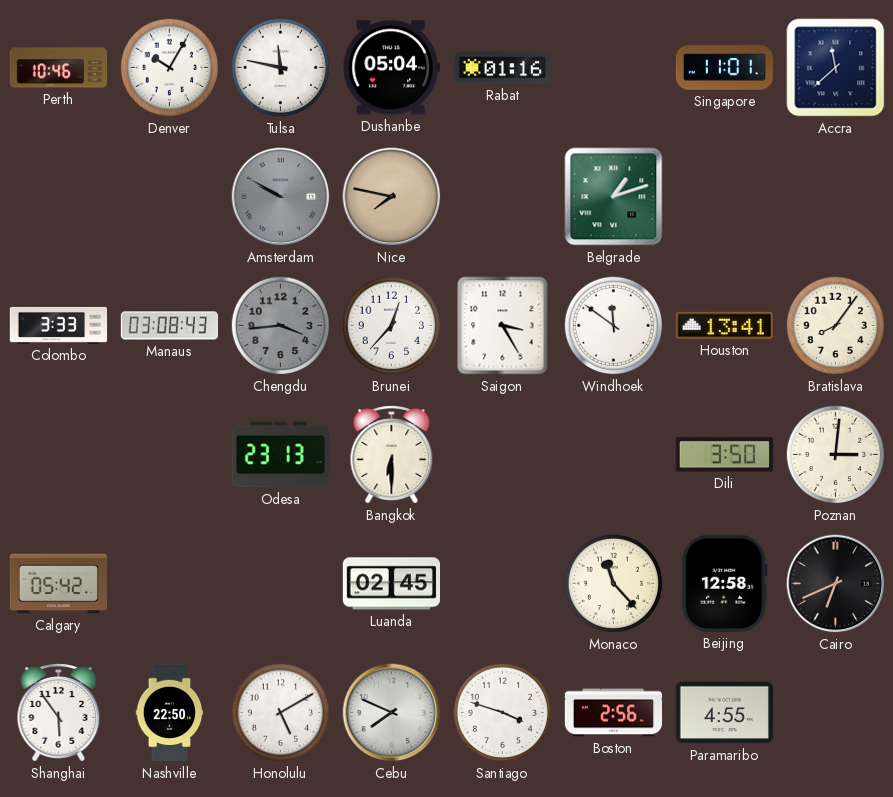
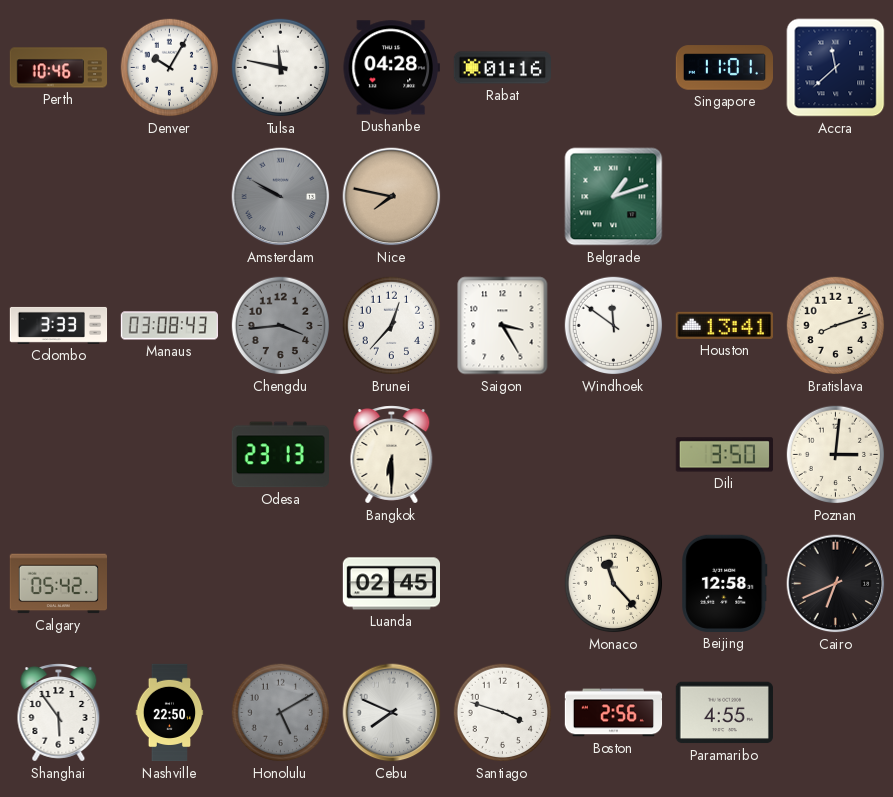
Dushanbe: 05:04 -> 04:28
Bratislava: 8:06 -> 8:12
Honolulu dial: white -> grey
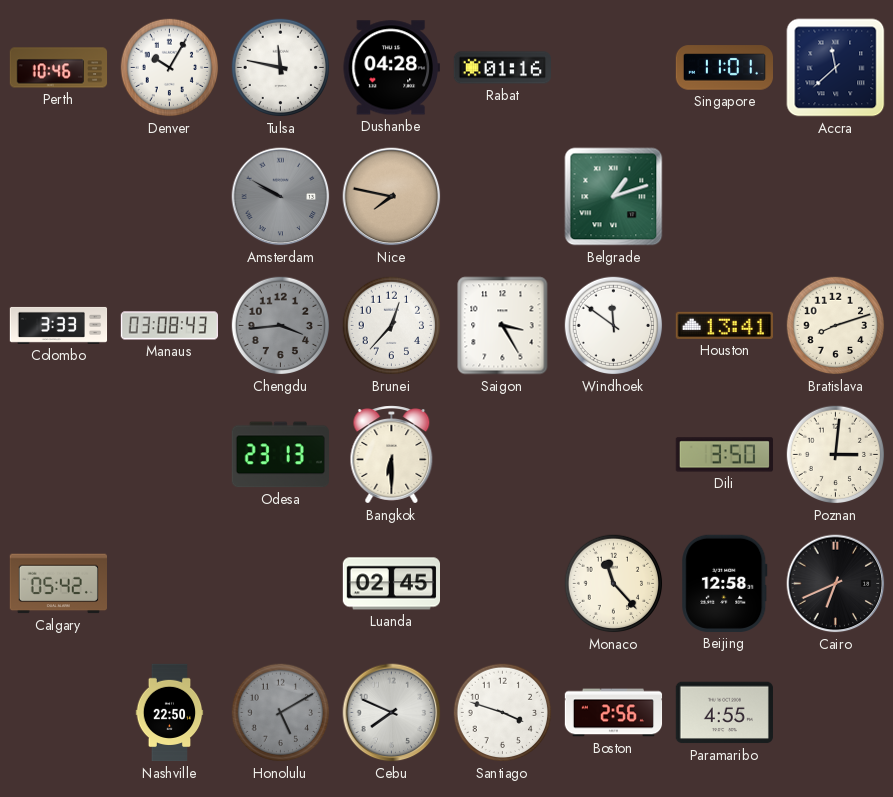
Shanghai: 5:54 -> none
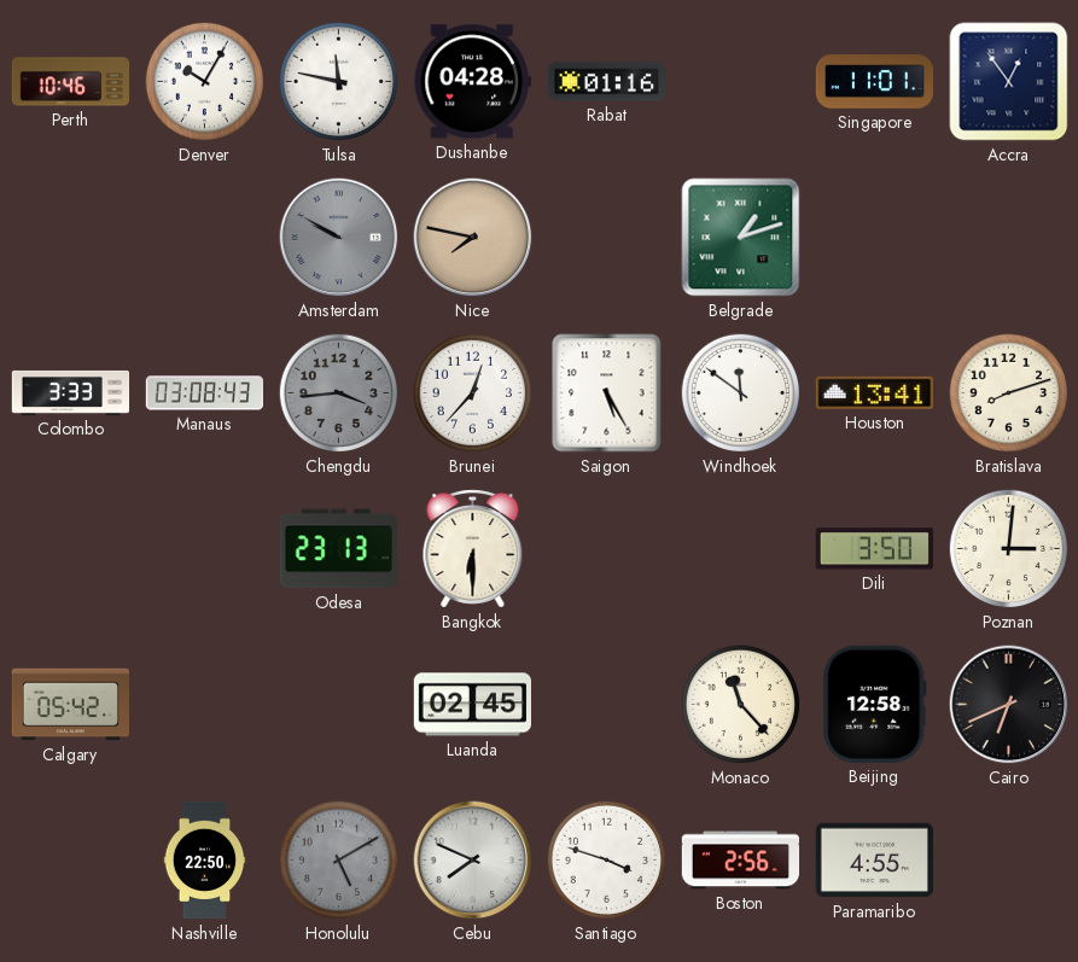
Accra: 11:38 -> 12:54
Saigon: 3:25 -> 5:25
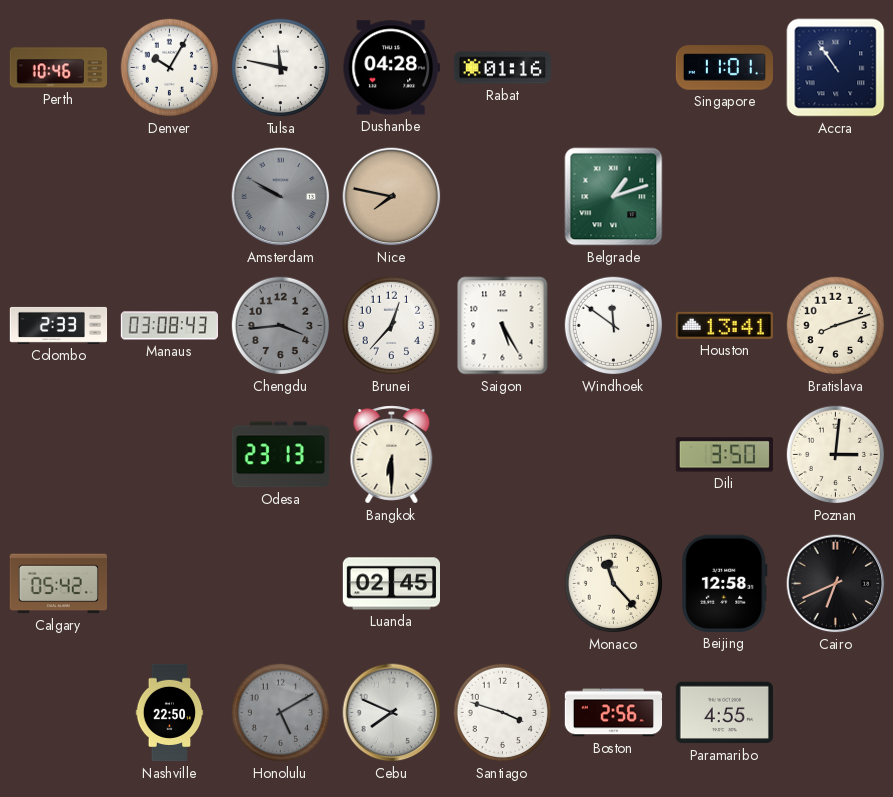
Accra: 12:54 -> 10:54
Colombo: 3:33 -> 2:33
